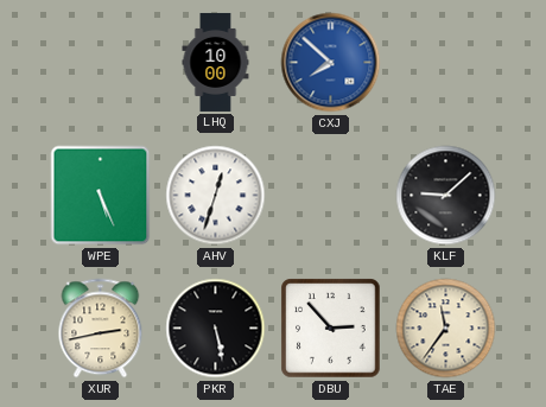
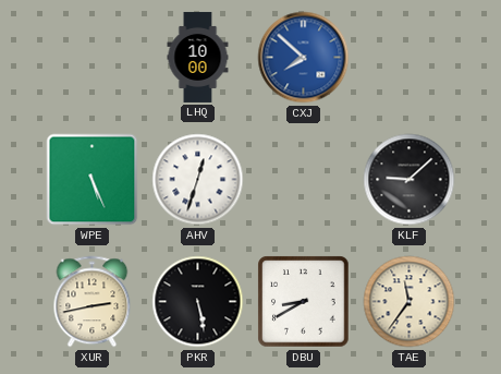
DBU: 2:53 -> 8:40
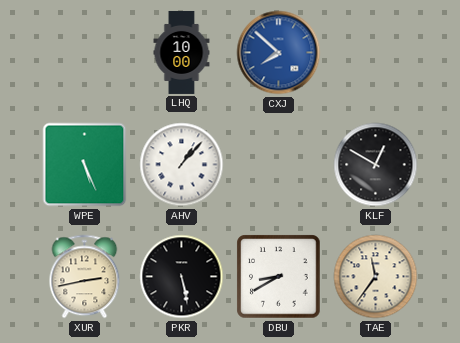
AHV: 12:33 -> 1:07
KLF: 9:08 -> 12:50
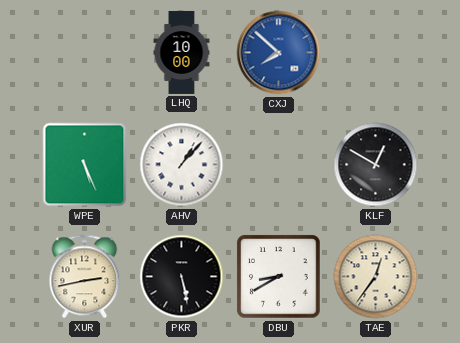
TAE: 11:36 -> 12:36
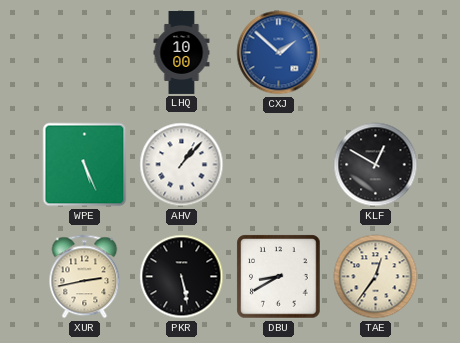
CXJ: 7:52 -> 1:52
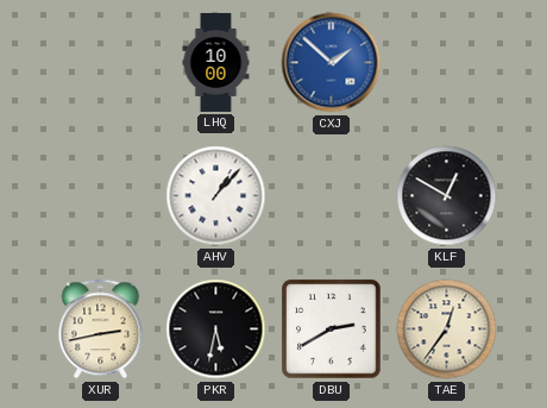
WPE: 5:26 -> none
PKR: 5:28 -> 5:32
DBU: 8:40 -> 2:40
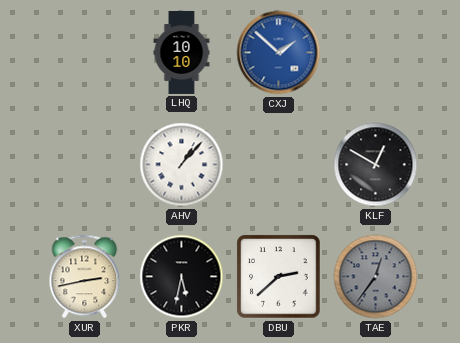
LHQ: 10:00 -> 10:10
DBU: 2:40 -> 2:38
TAE dial: cream -> grey
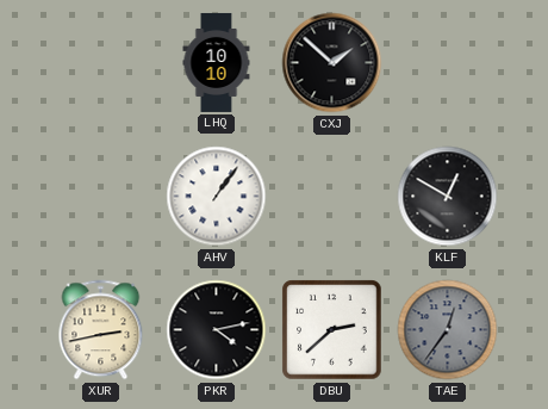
CXJ dial: blue -> black
AHV: 1:07 -> 1:06
PKR: 5:32 -> 4:13
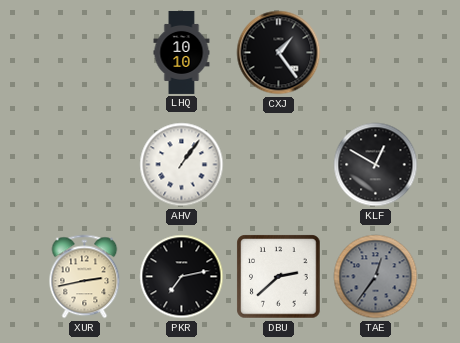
CXJ: 1:52 -> 1:24
PKR: 4:13 -> 7:13
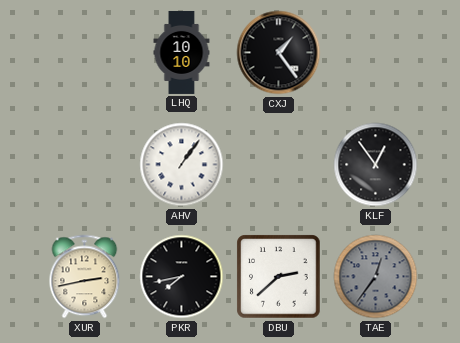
KLF: 12:50 -> 12:54
PKR: 7:13 -> 7:43
